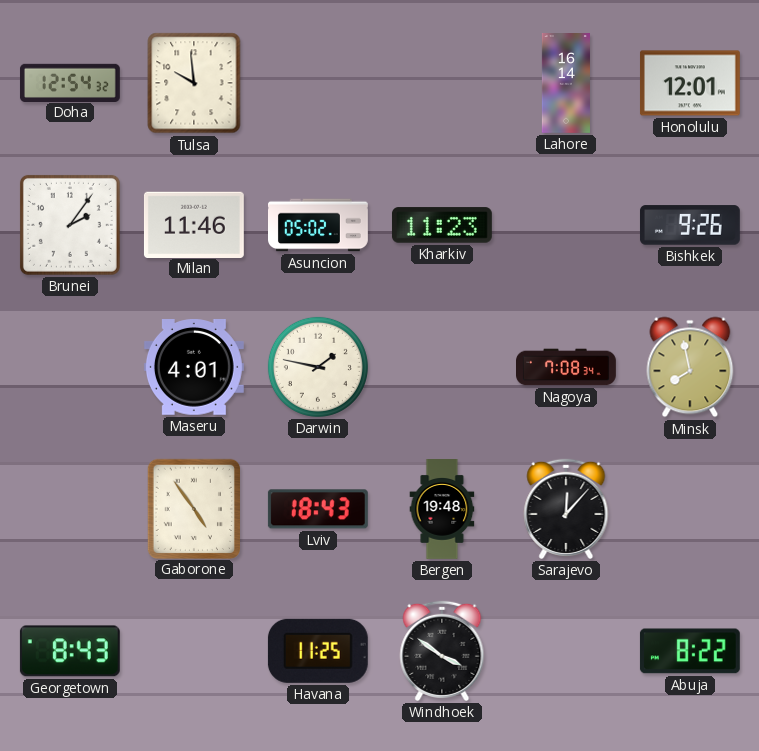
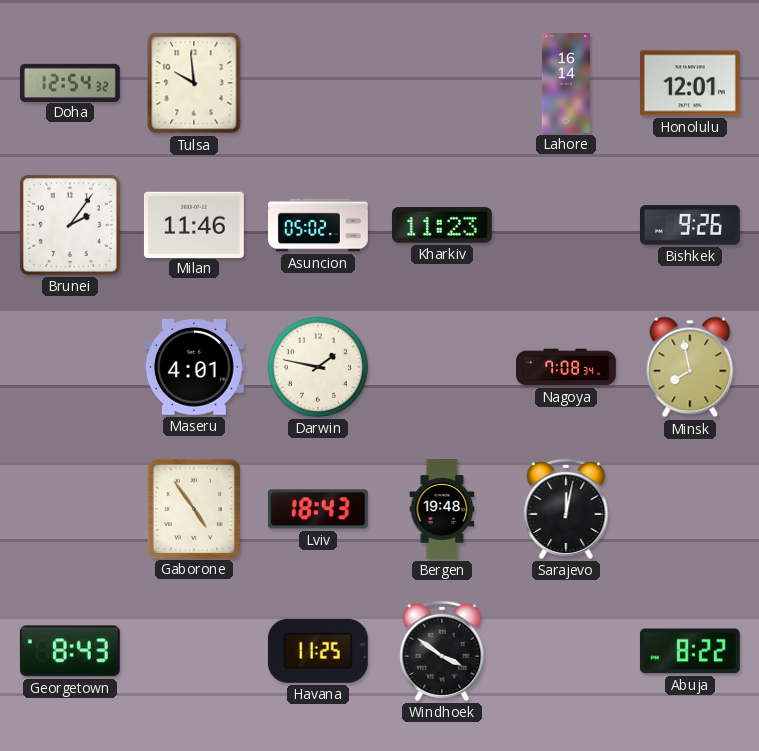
Sarajevo: 12:07 -> 12:02
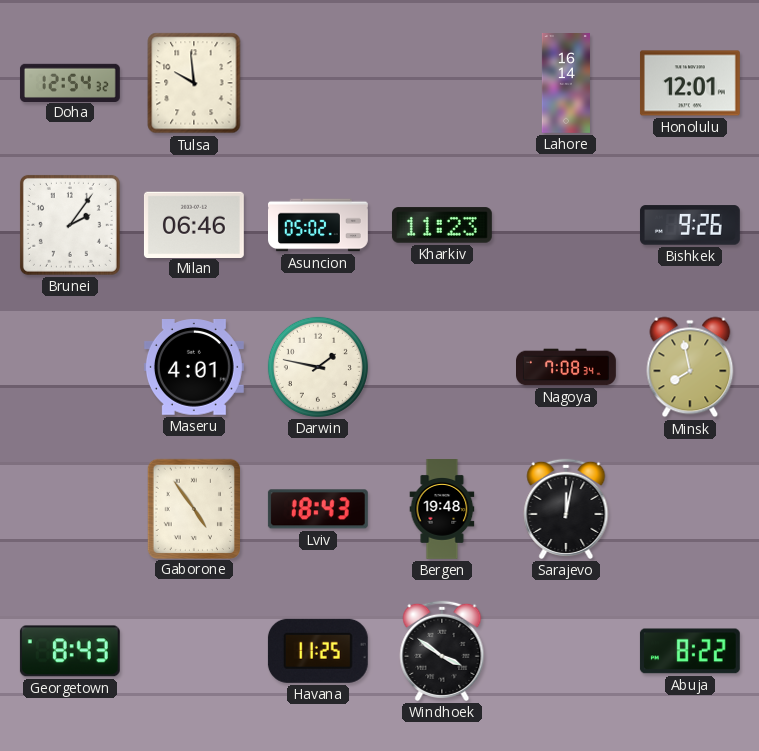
Milan: 11:46 -> 06:46
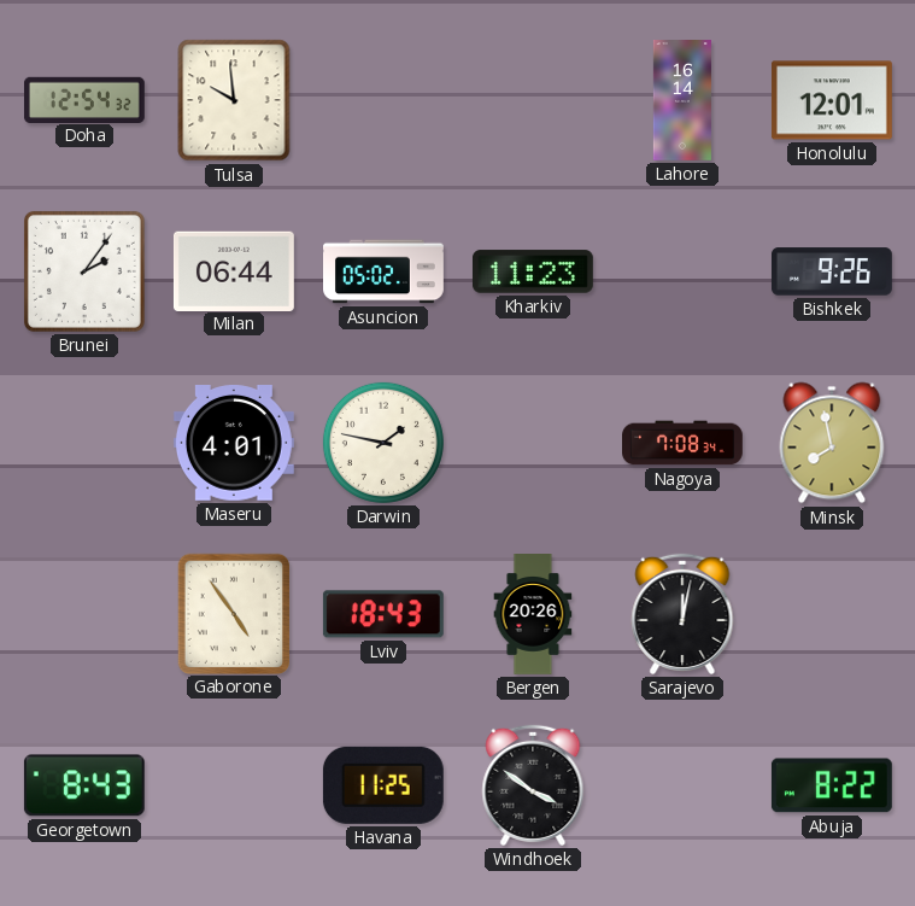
Milan: 06:46 -> 06:44
Bergen: 19:48 -> 20:26
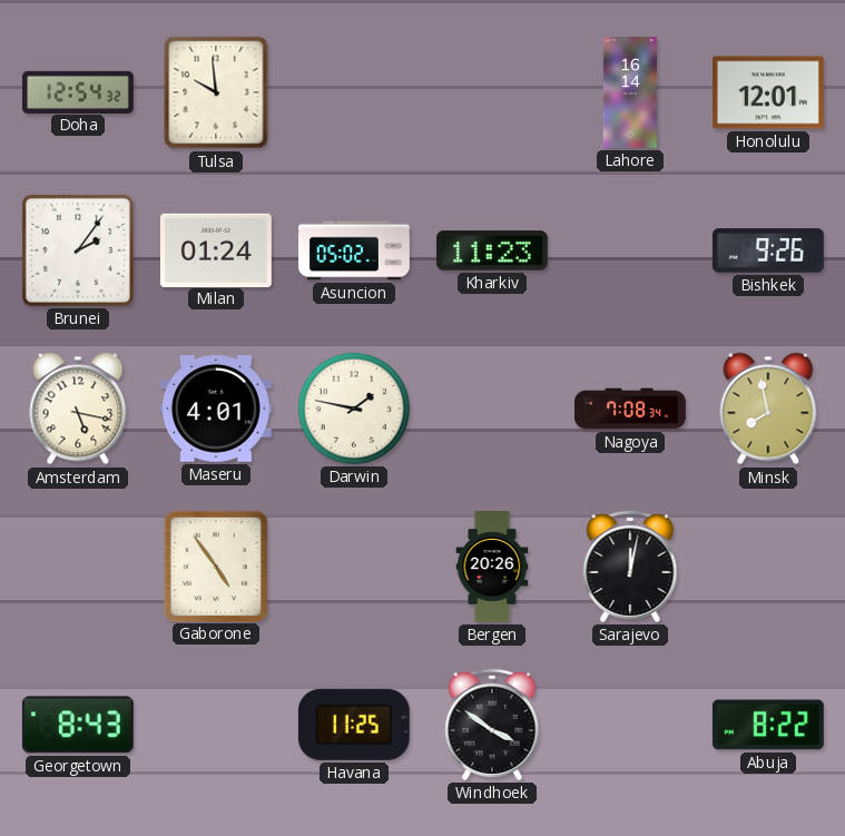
Milan: 06:44 -> 01:24
Amsterdam: none -> 5:17
Lviv: 18:43 -> none
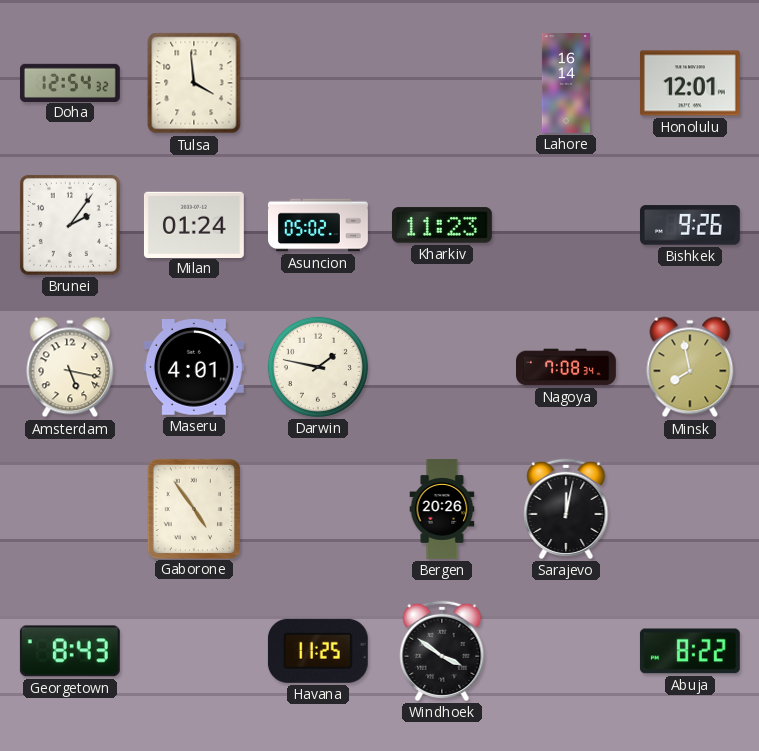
Tulsa: 9:59 -> 3:59
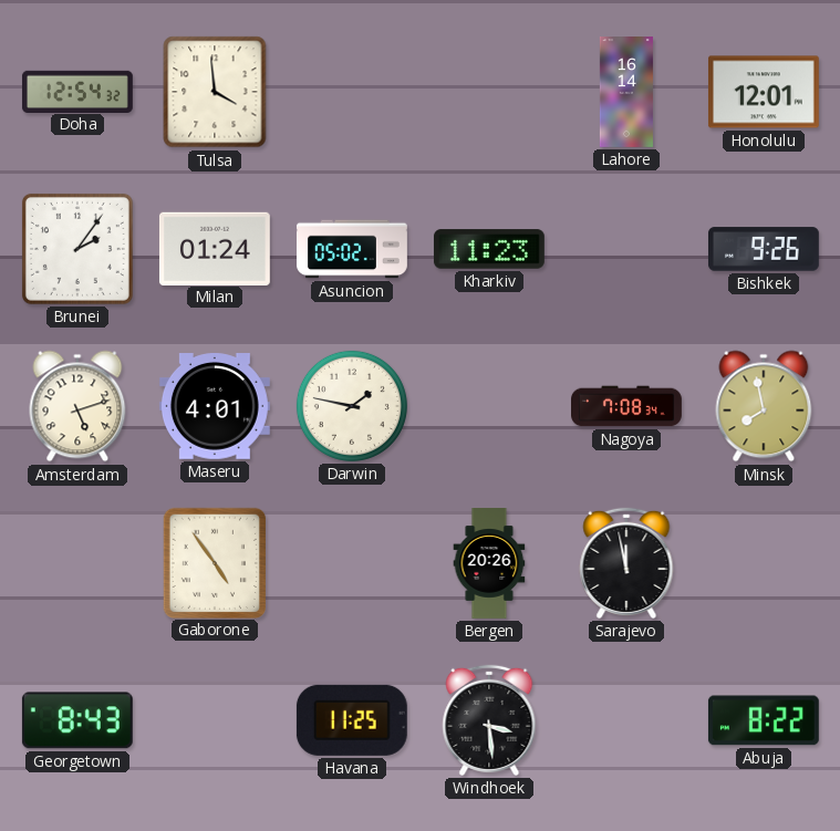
Amsterdam: 5:17 -> 5:12
Sarajevo: 12:02 -> 11:58
Windhoek: 3:51 -> 3:29
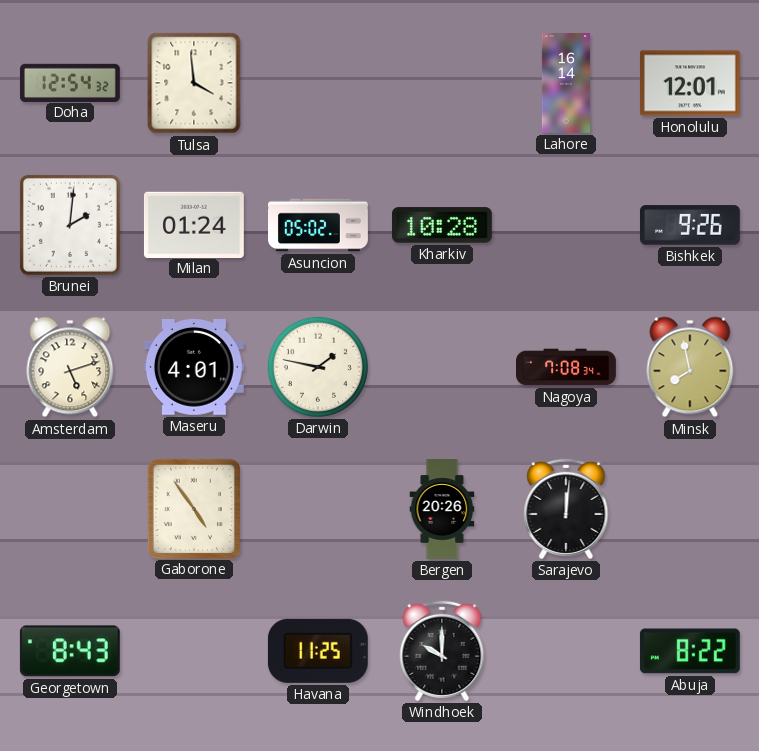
Brunei: 2:06 -> 2:01
Kharkiv: 11:23 -> 10:28
Sarajevo: 11:58 -> 12:01
Windhoek: 3:29 -> 10:00
